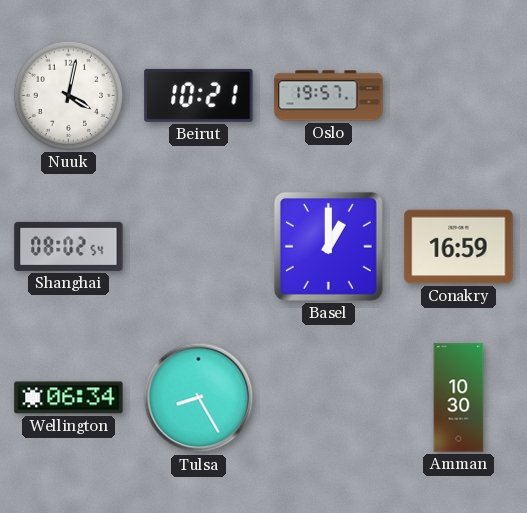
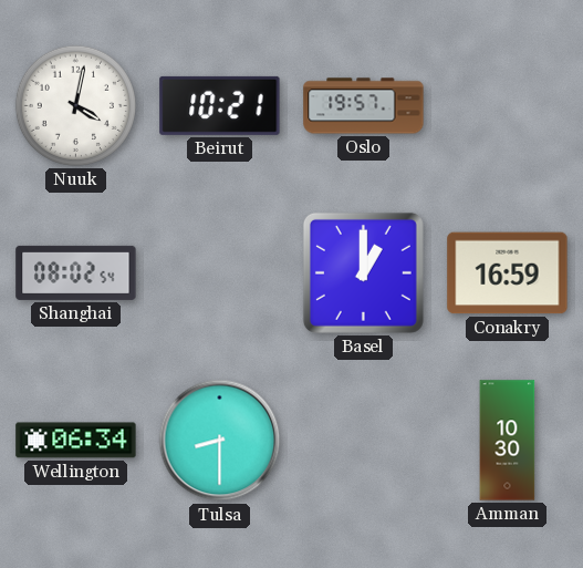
Tulsa: 8:25 -> 8:30
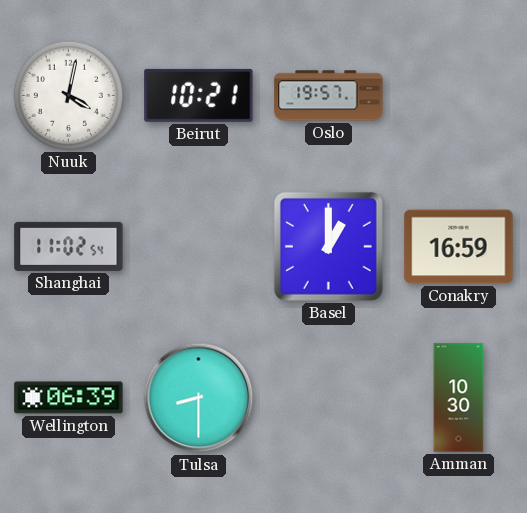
Shanghai: 08:02 -> 11:02
Wellington: 06:34 -> 06:39
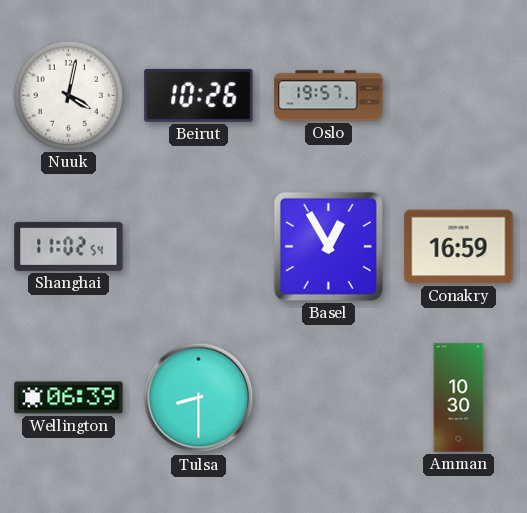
Beirut: 10:21 -> 10:26
Basel: 1:00 -> 12:55
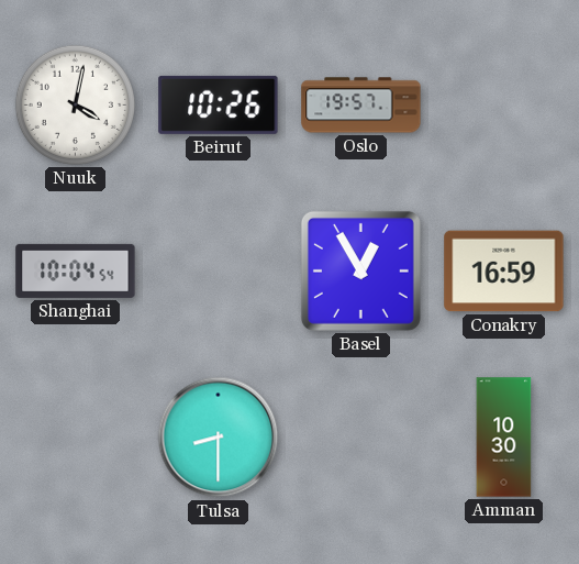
Shanghai: 11:02 -> 10:04
Wellington: 06:39 -> none
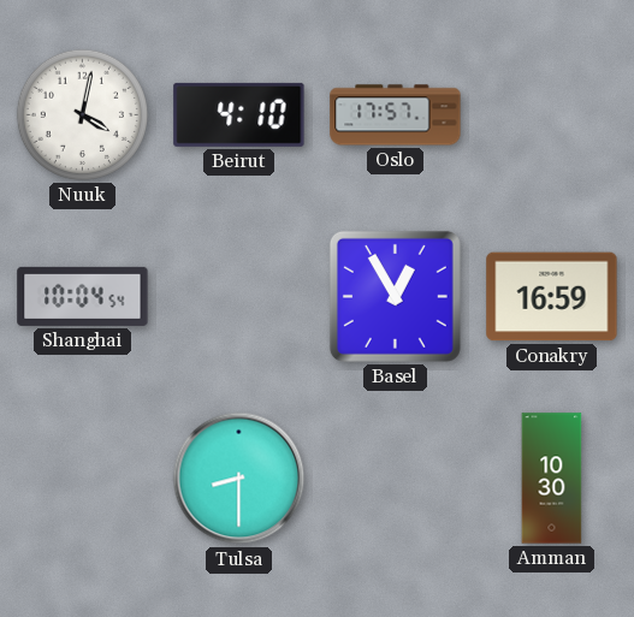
Beirut: 10:26 -> 4:10
Oslo: 19:57 -> 17:57
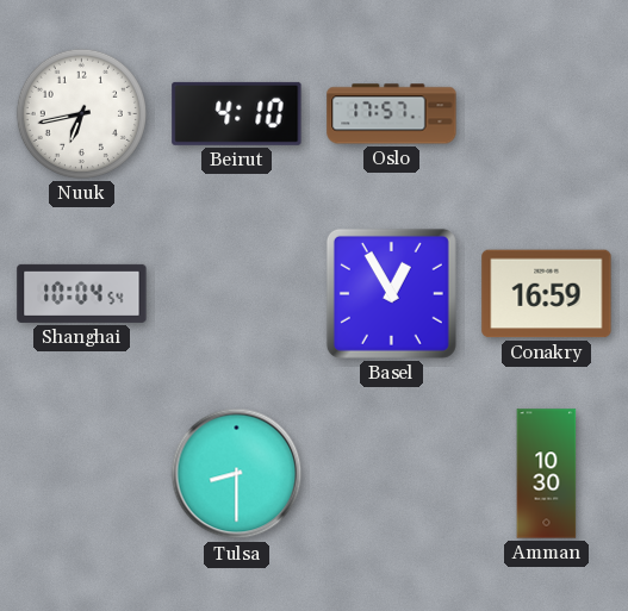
Nuuk: 4:02 -> 6:43
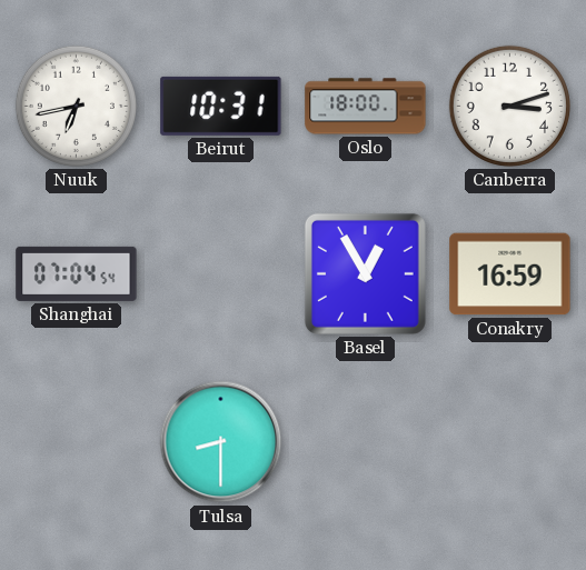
Beirut: 4:10 -> 10:31
Oslo: 17:57 -> 18:00
Canberra: none -> 3:12
Shanghai: 10:04 -> 07:04
Amman: 10:30 -> none
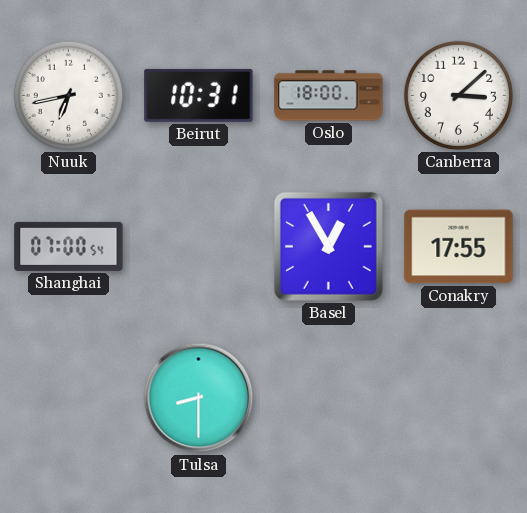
Canberra: 3:12 -> 3:08
Shanghai: 07:04 -> 07:00
Conakry: 16:59 -> 17:55
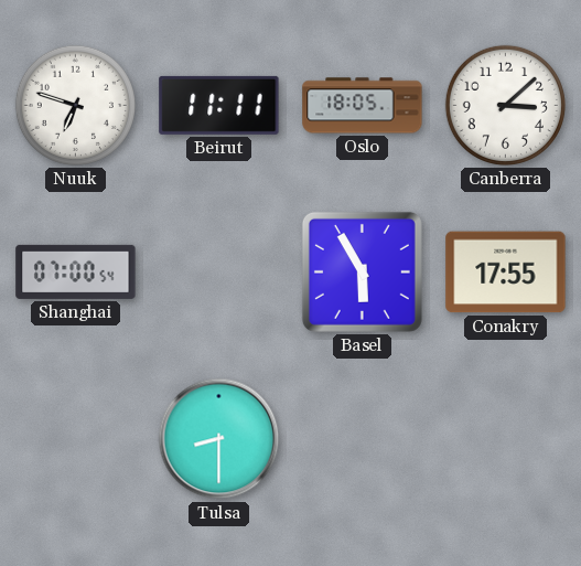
Nuuk: 6:43 -> 6:48
Beirut: 10:31 -> 11:11
Oslo: 18:00 -> 18:05
Basel: 12:55 -> 5:55
